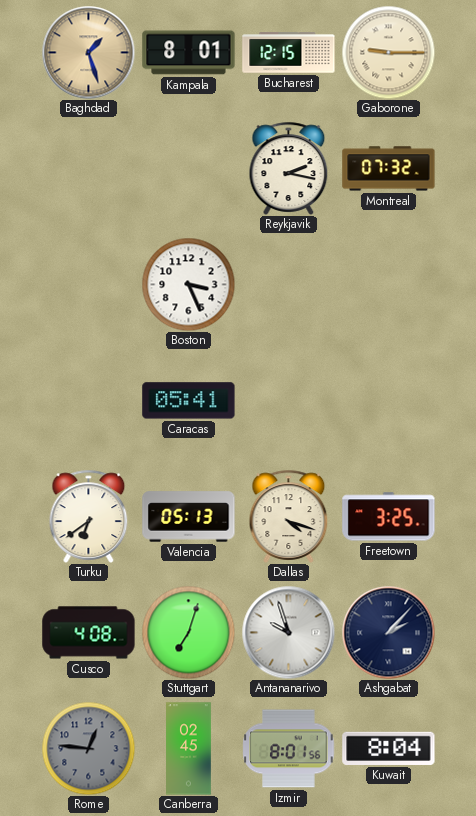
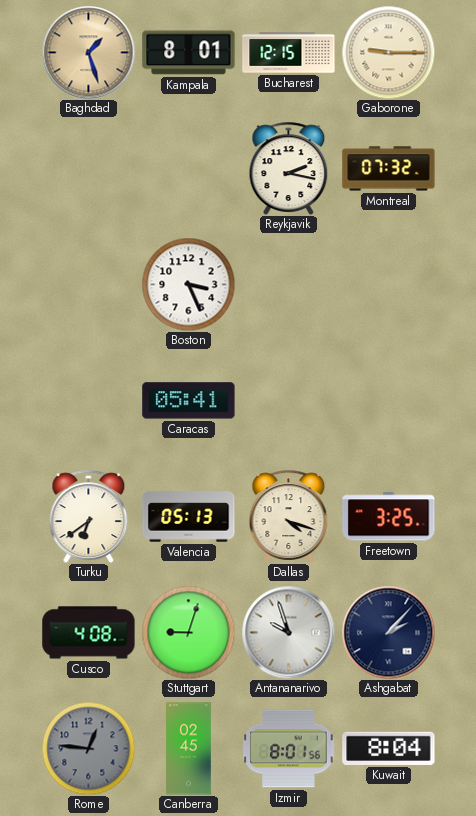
Stuttgart: 7:03 -> 9:03
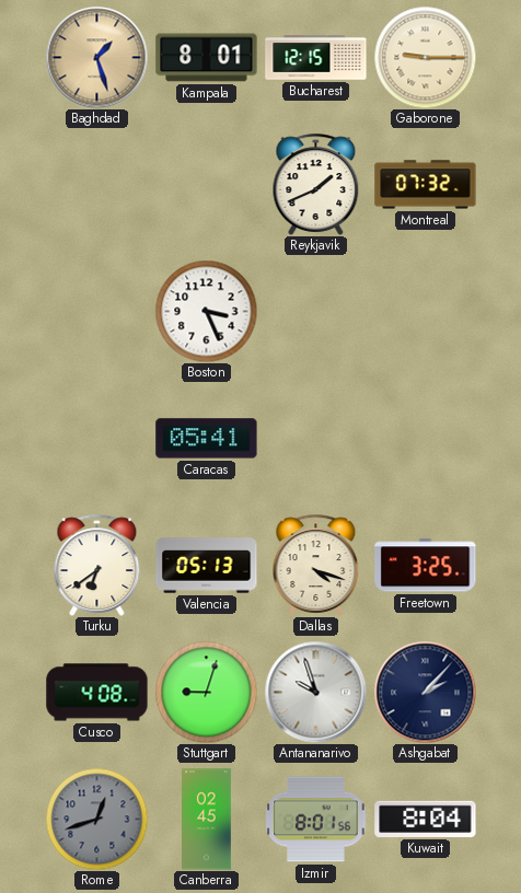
Reykjavik: 2:17 -> 1:41
Rome: 12:46 -> 12:42
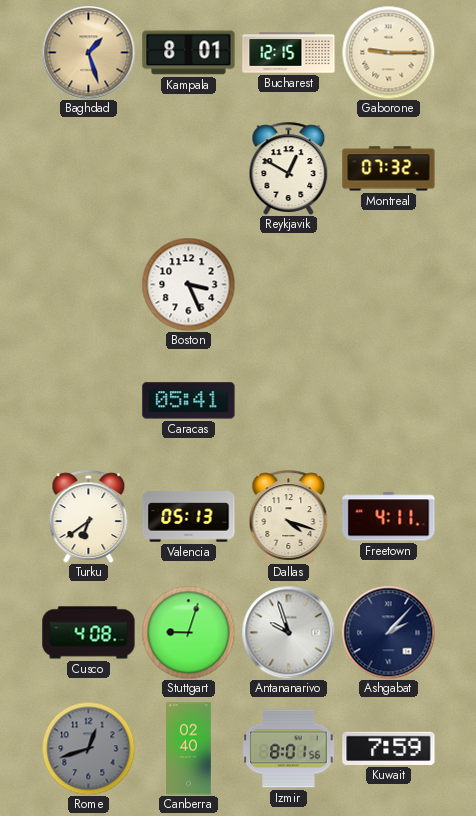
Reykjavik: 1:41 -> 12:50
Freetown: 3:25 -> 4:11
Canberra: 02:45 -> 02:40
Kuwait: 8:04 -> 7:59
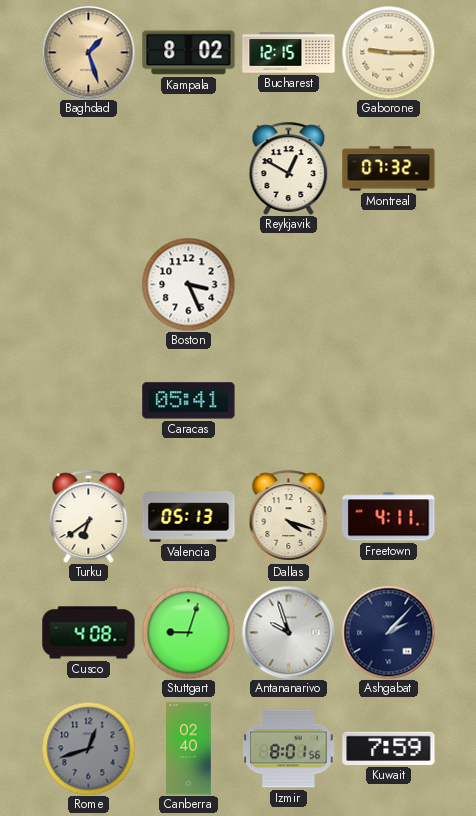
Kampala: 8:01 -> 8:02
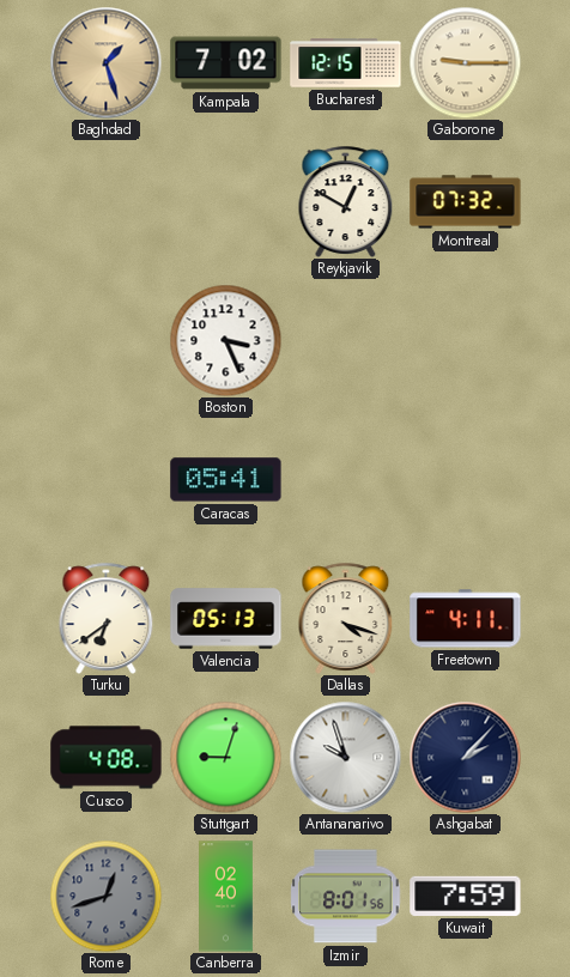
Kampala: 8:02 -> 7:02
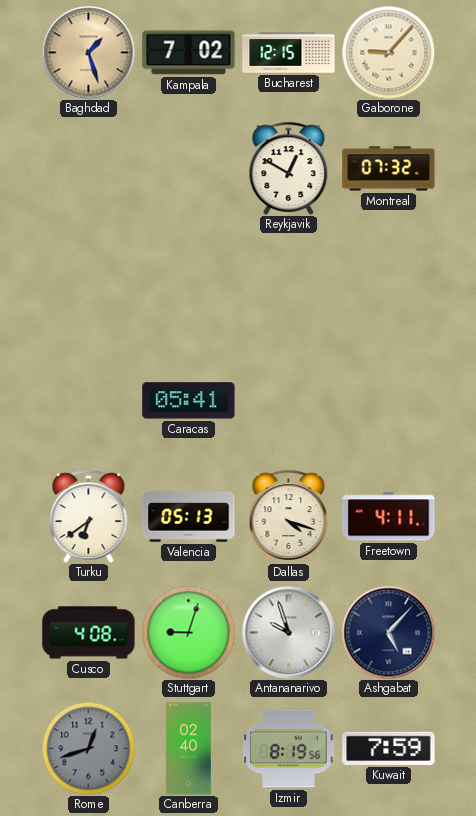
Gaborone: 9:15 -> 9:07
Boston: 3:26 -> none
Ashgabat: 2:07 -> 5:07
Izmir: 8:01 -> 8:19
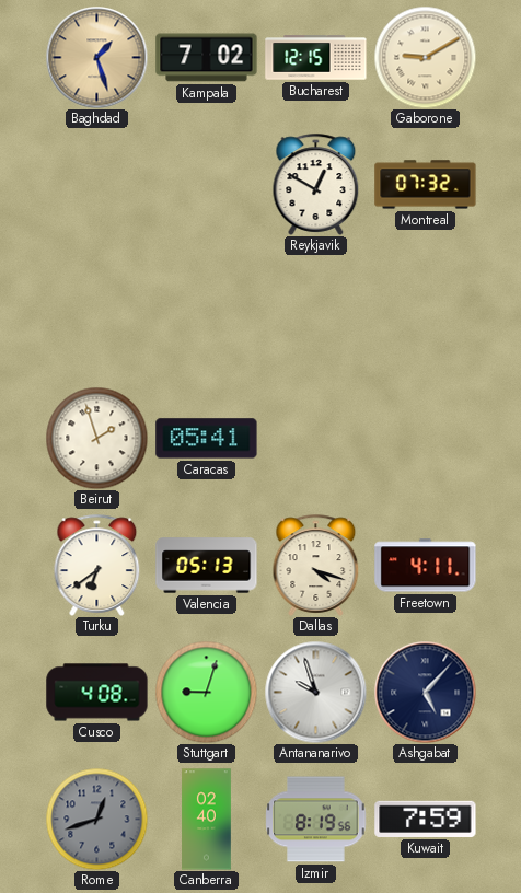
Gaborone: 9:07 -> 9:10
Beirut: none -> 1:57
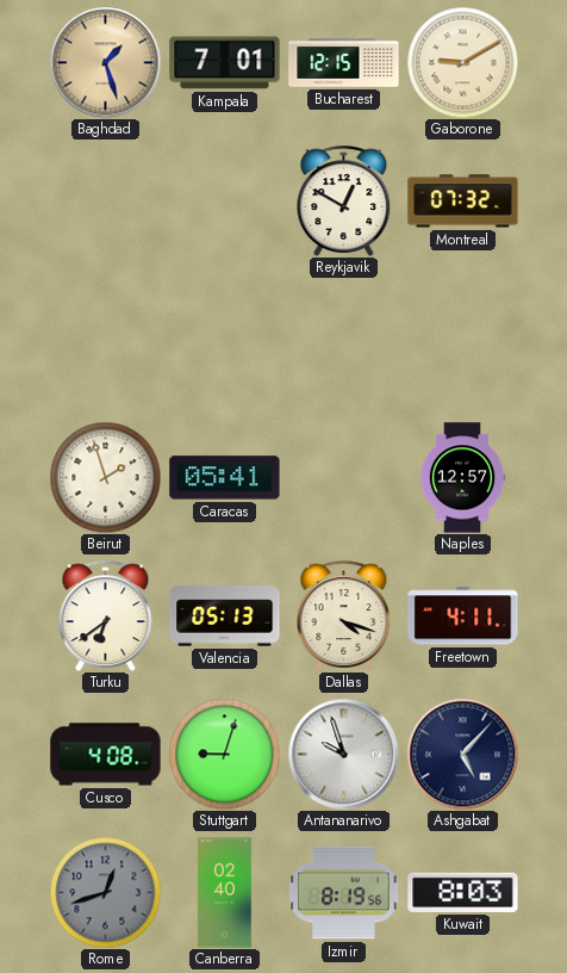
Kampala: 7:02 -> 7:01
Naples: none -> 12:57
Kuwait: 7:59 -> 8:03
